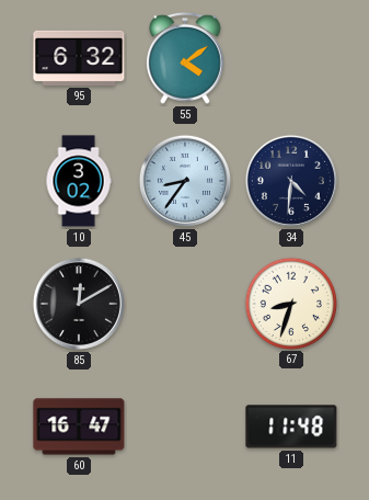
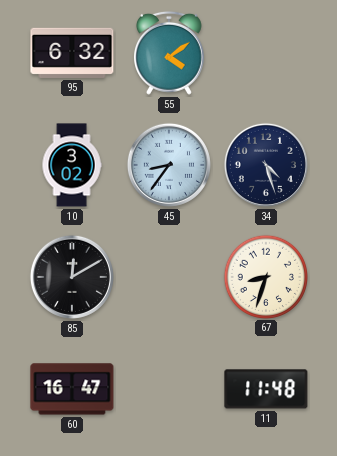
34: 4:31 -> 4:27
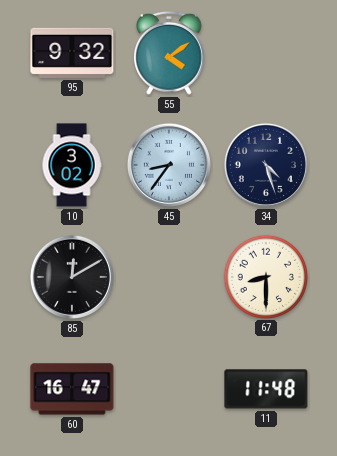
95: 6:32 -> 9:32
67: 8:33 -> 8:30
